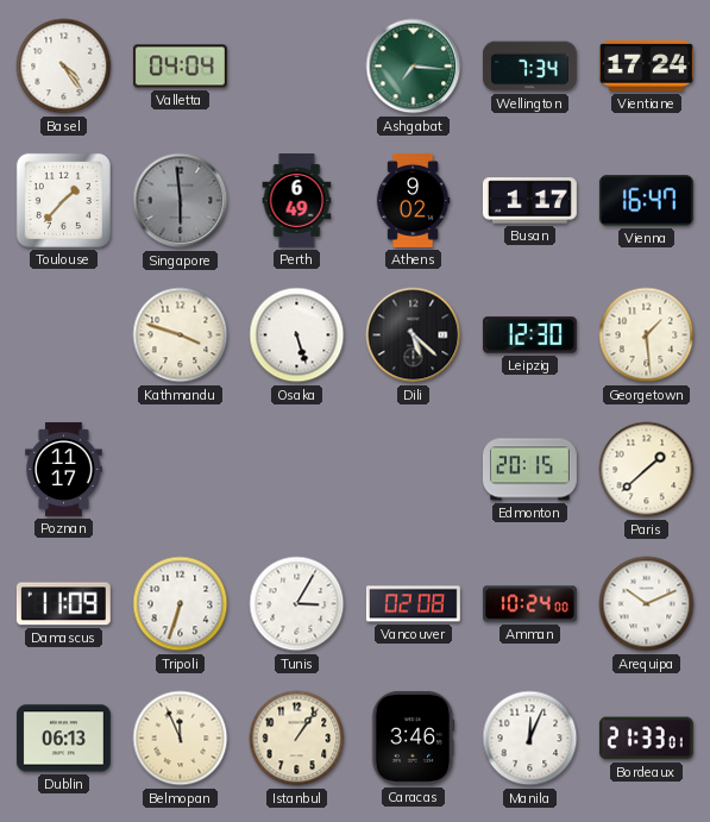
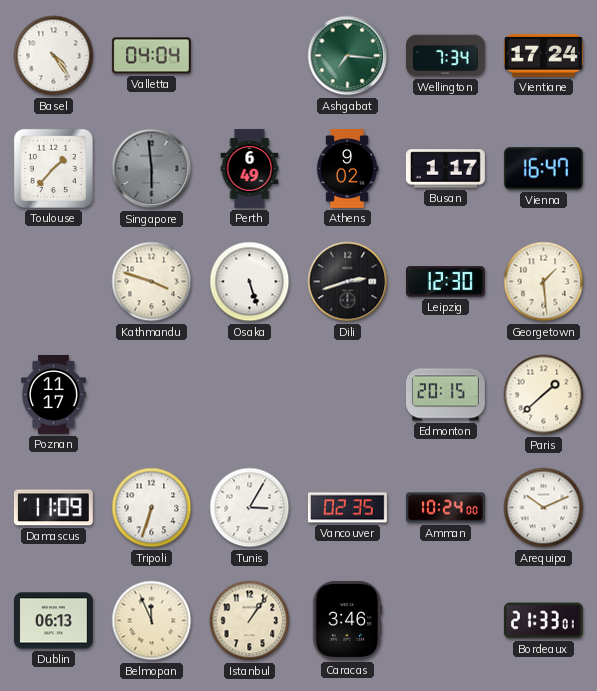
Dili: 5:22 -> 2:42
Vancouver: 02:08 -> 02:35
Manila: 12:04 -> none
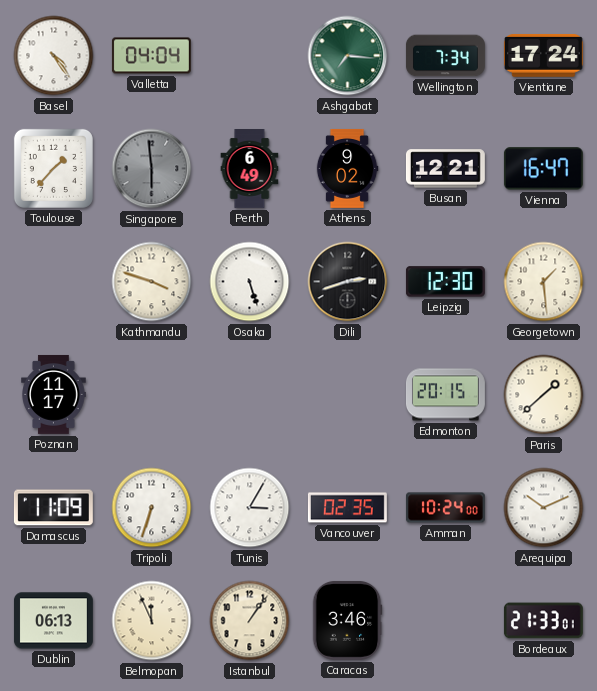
Busan: 1:17 -> 12:21
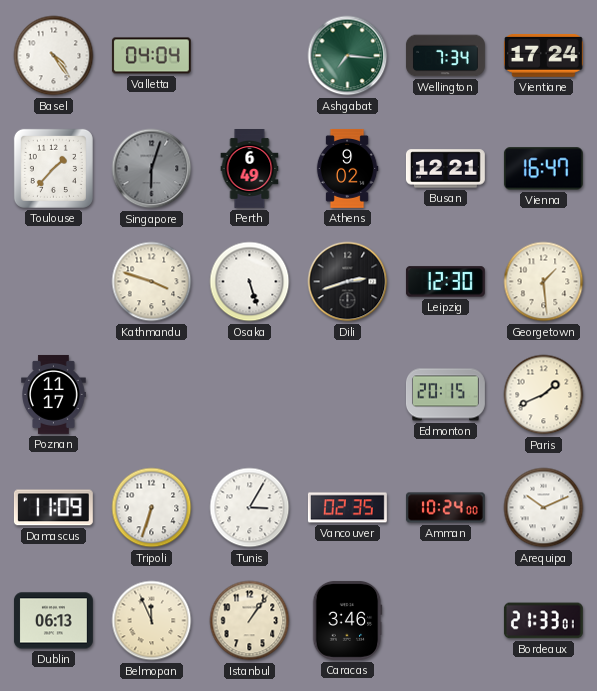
Singapore: 5:59 -> 6:03
Paris: 1:38 -> 1:41
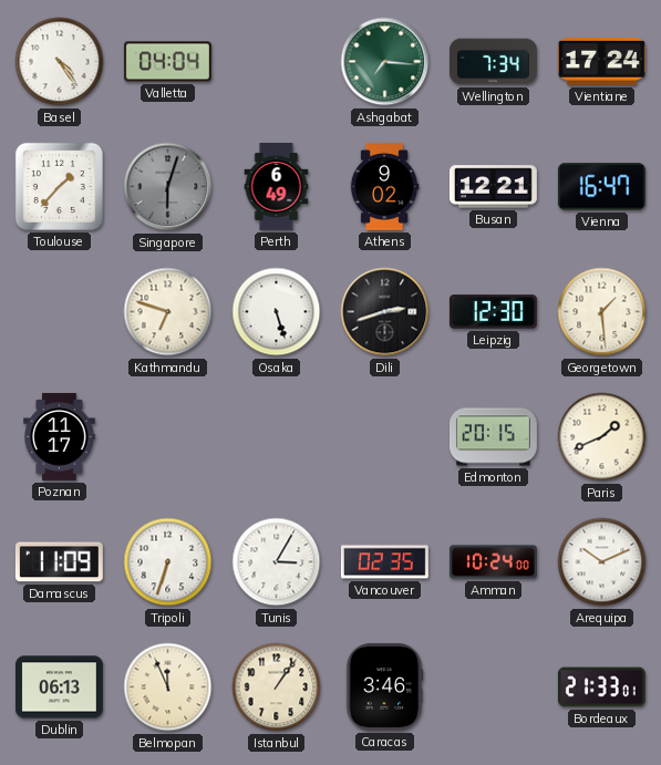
Kathmandu: 3:48 -> 6:48
